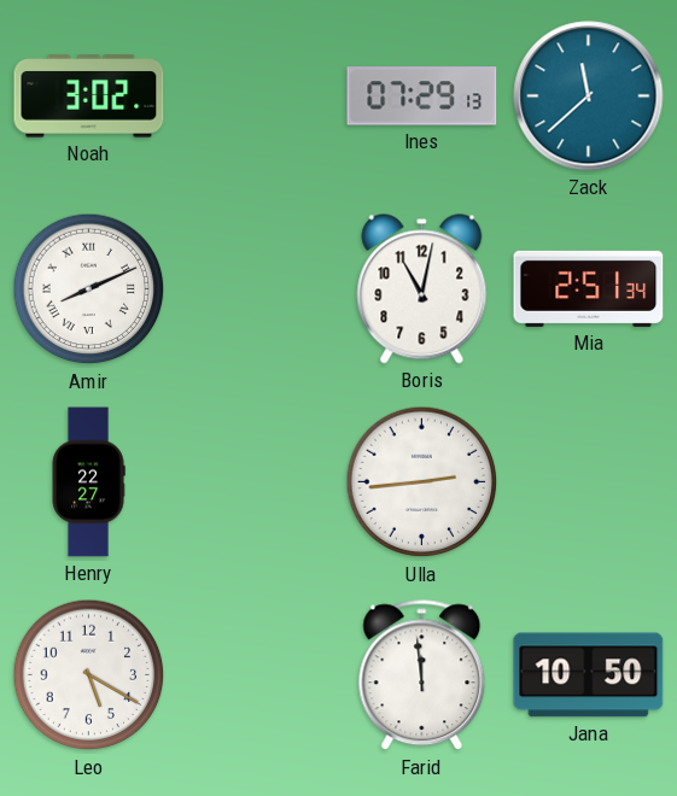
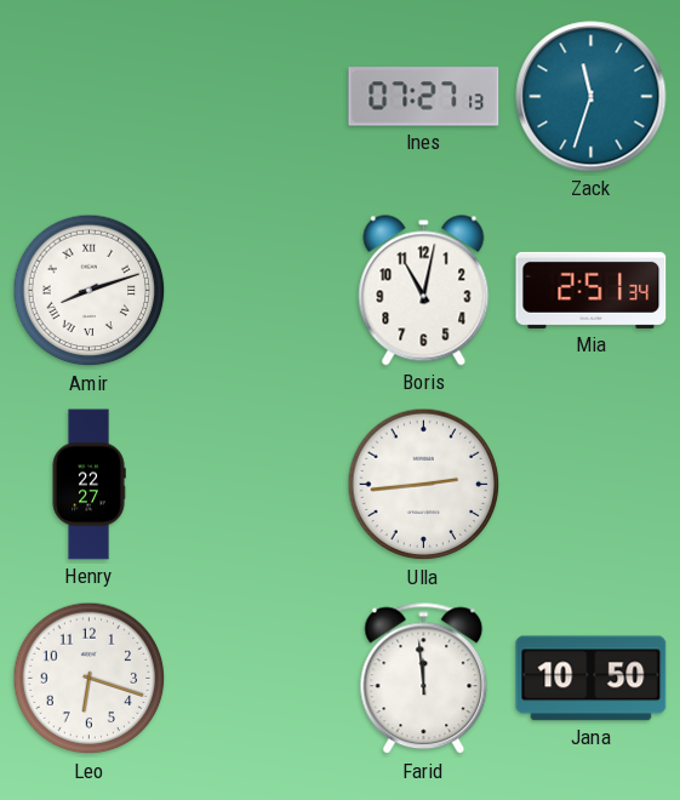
Noah: 3:02 -> none
Ines: 07:29 -> 07:27
Zack: 11:38 -> 11:33
Amir: 8:11 -> 8:12
Leo: 5:20 -> 6:18
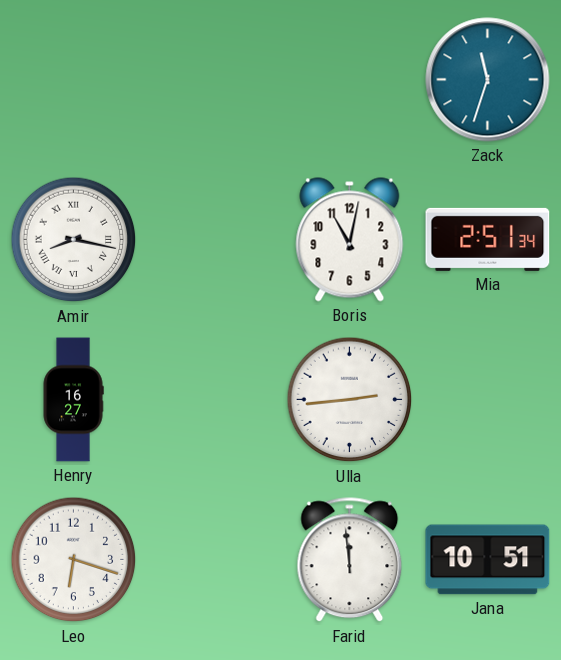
Ines: 07:27 -> none
Amir: 8:12 -> 8:17
Henry: 22:27 -> 16:27
Jana: 10:50 -> 10:51
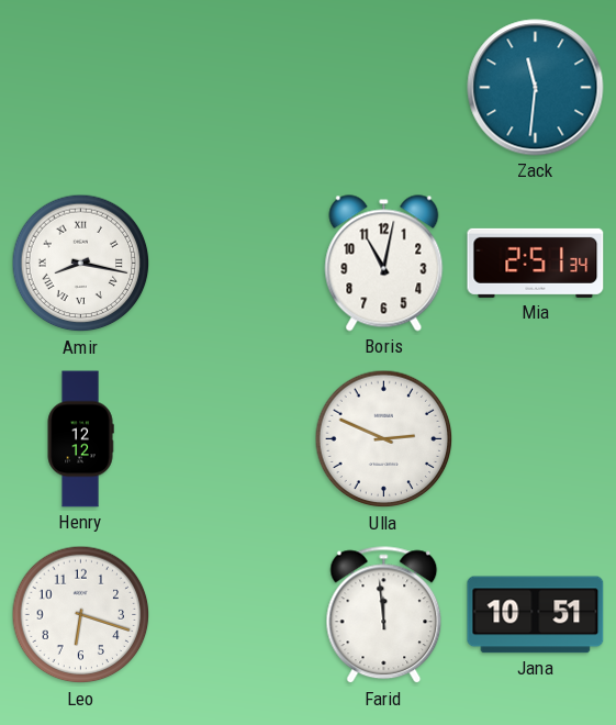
Zack: 11:33 -> 11:31
Henry: 16:27 -> 12:12
Ulla: 2:44 -> 2:49
